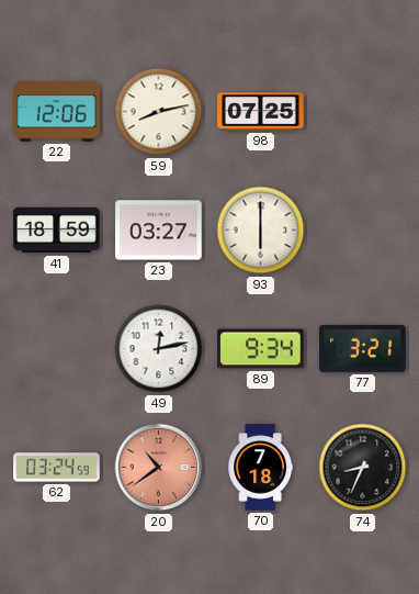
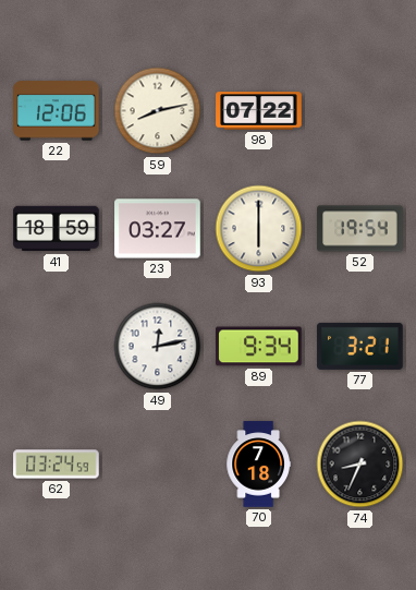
98: 07:25 -> 07:22
52: none -> 19:54
20: 10:39 -> none
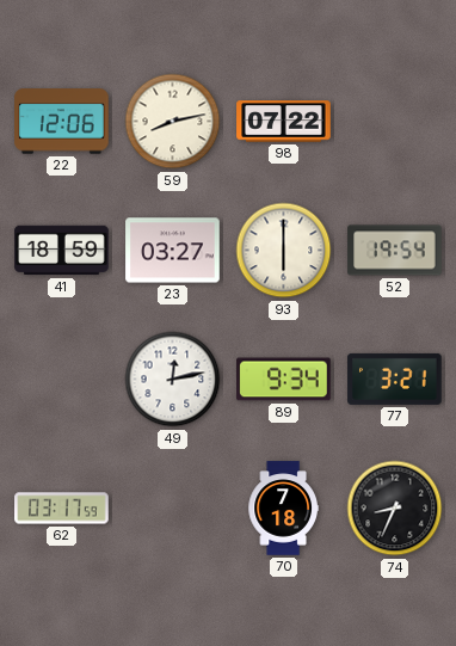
62: 03:24 -> 03:17
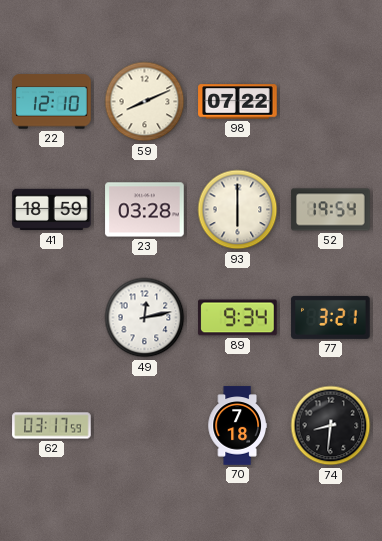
22: 12:06 -> 12:10
59: 8:13 -> 8:11
23: 03:27 -> 03:28
74: 8:34 -> 8:31
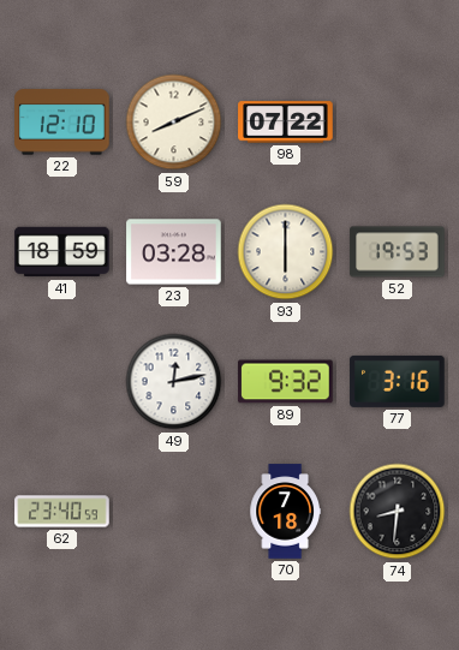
52: 19:54 -> 19:53
89: 9:34 -> 9:32
77: 3:21 -> 3:16
62: 03:17 -> 23:40
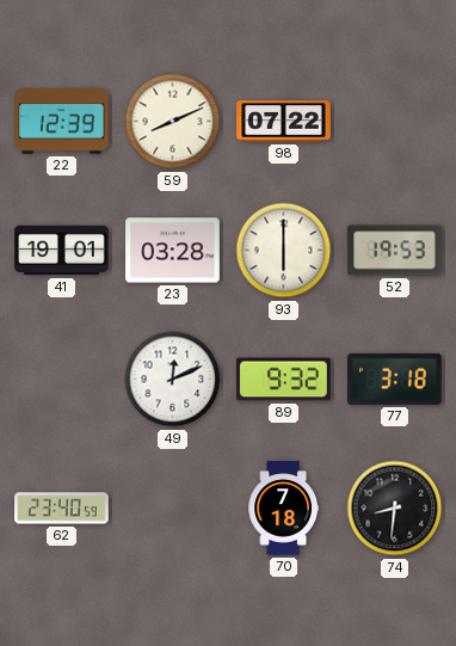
22: 12:10 -> 12:39
41: 18:59 -> 19:01
49: 12:13 -> 12:11
77: 3:16 -> 3:18
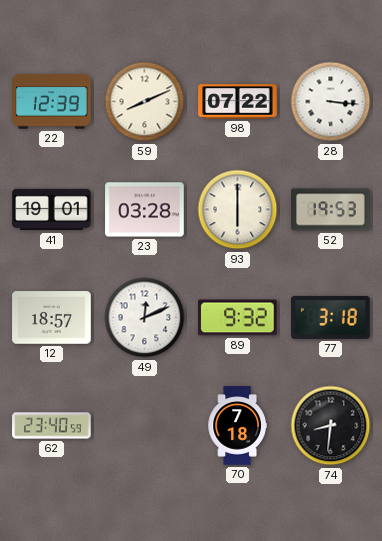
28: none -> 3:16
12: none -> 18:57
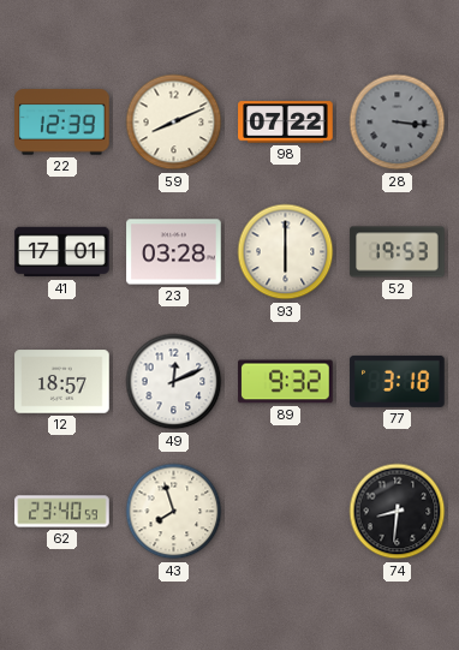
28 dial: white -> grey
41: 19:01 -> 17:01
43: none -> 7:57
70: 7:18 -> none
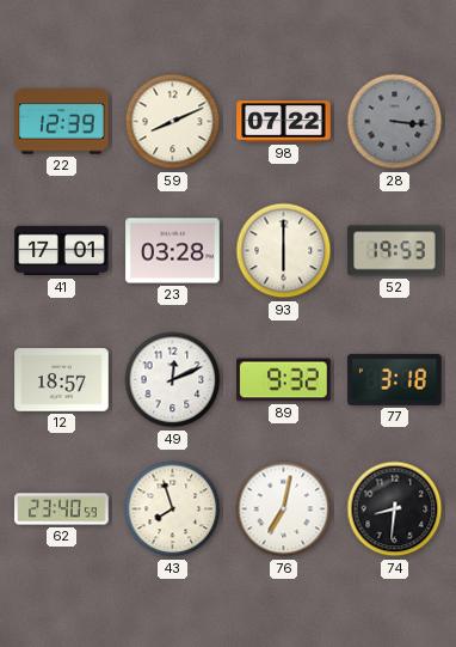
76: none -> 7:02
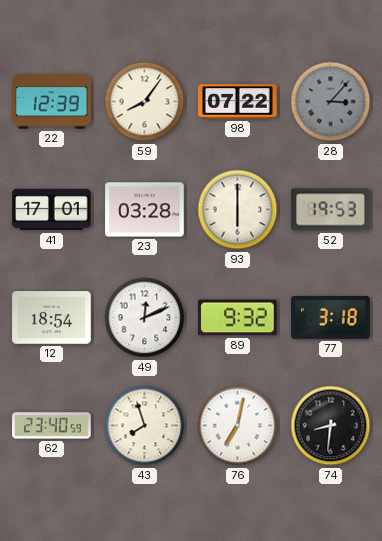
59: 8:11 -> 8:06
28: 3:16 -> 3:07
12: 18:57 -> 18:54
